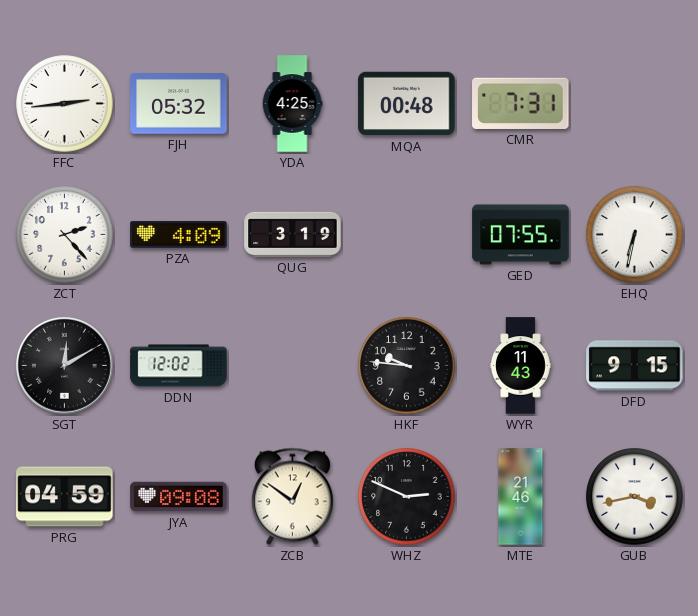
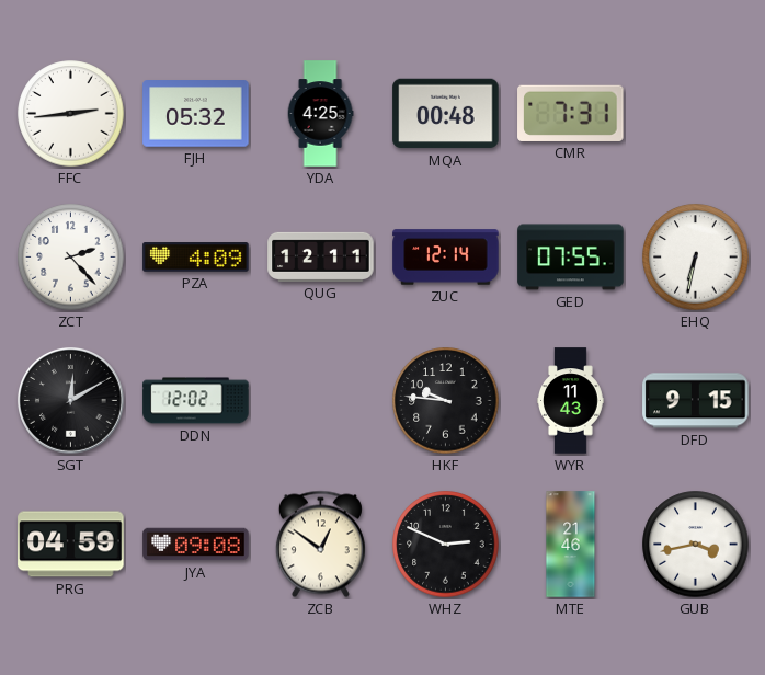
QUG: 3:19 -> 12:11
ZUC: none -> 12:14
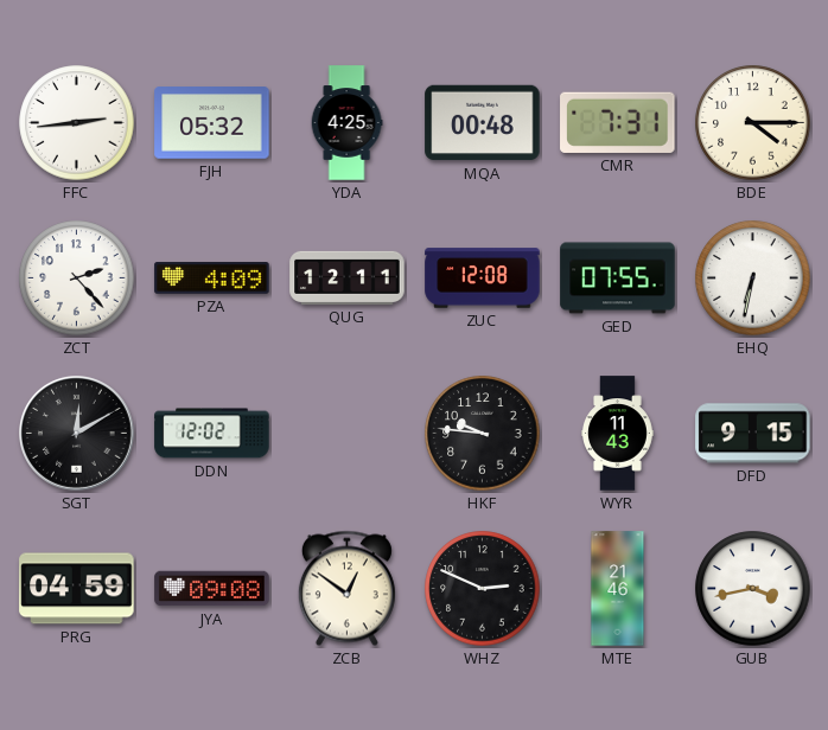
BDE: none -> 4:15
ZUC: 12:14 -> 12:08
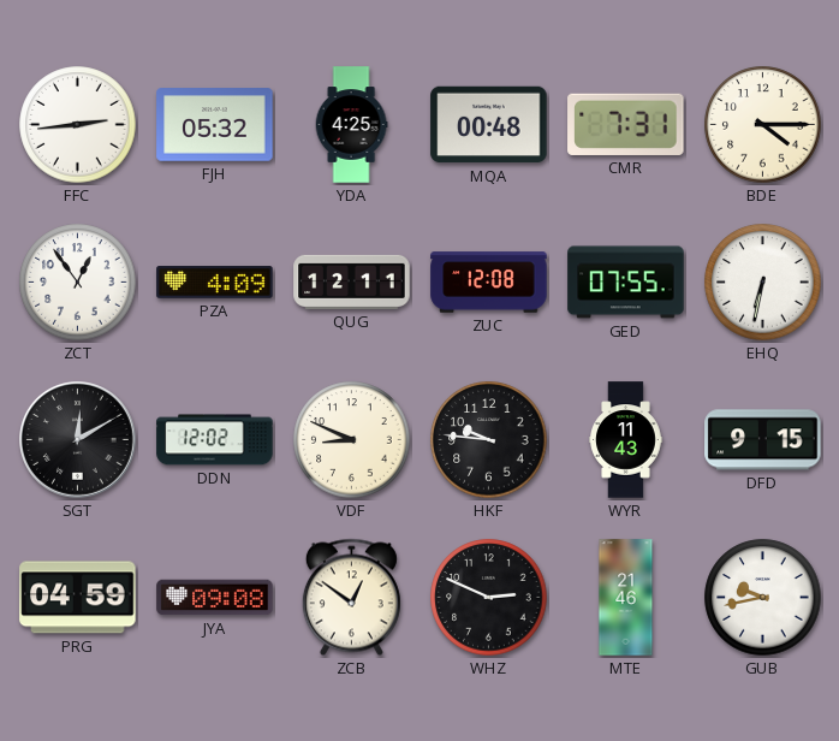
ZCT: 2:23 -> 12:54
VDF: none -> 8:49
GUB: 3:43 -> 9:43
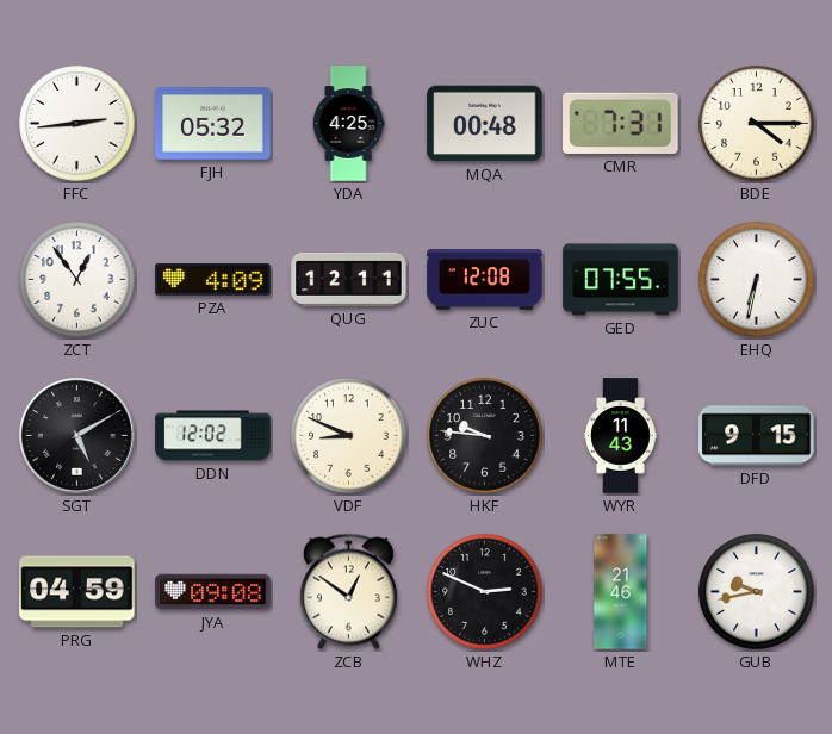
SGT: 12:10 -> 5:10
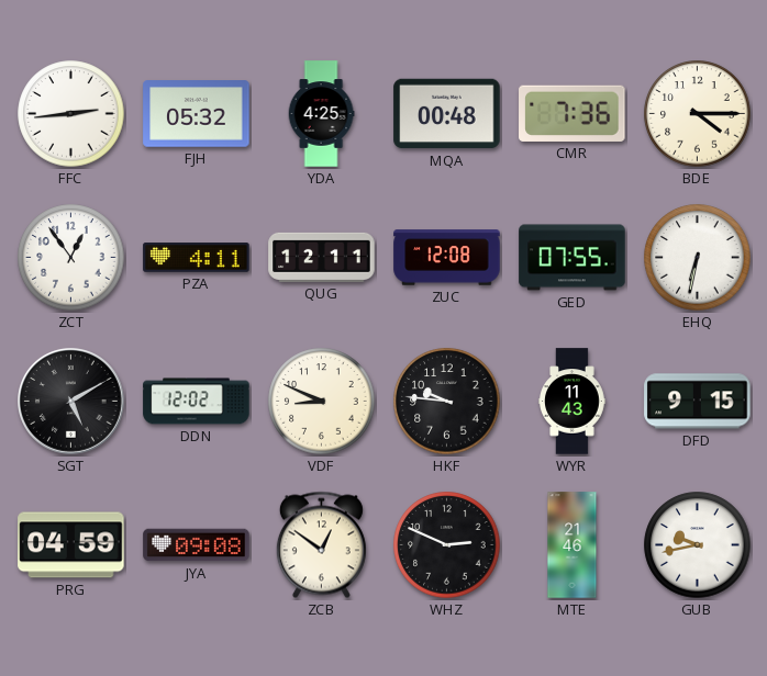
CMR: 7:31 -> 7:36
PZA: 4:09 -> 4:11
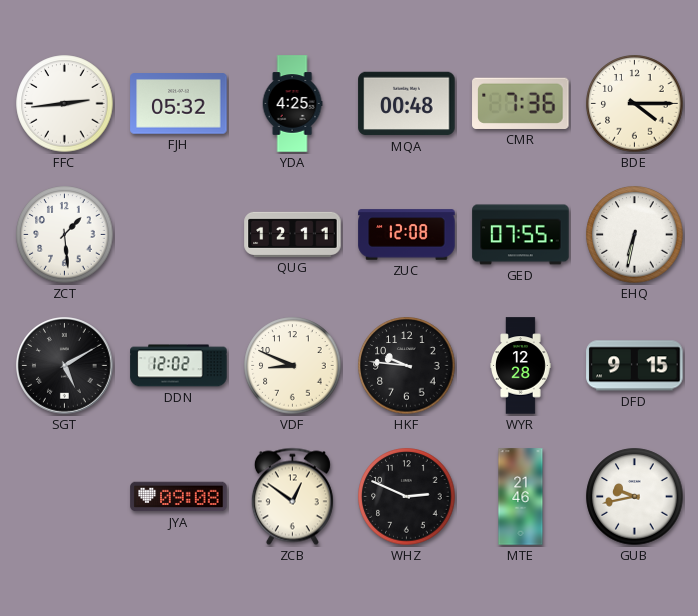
ZCT: 12:54 -> 1:29
PZA: 4:11 -> none
WYR: 11:43 -> 12:28
PRG: 04:59 -> none
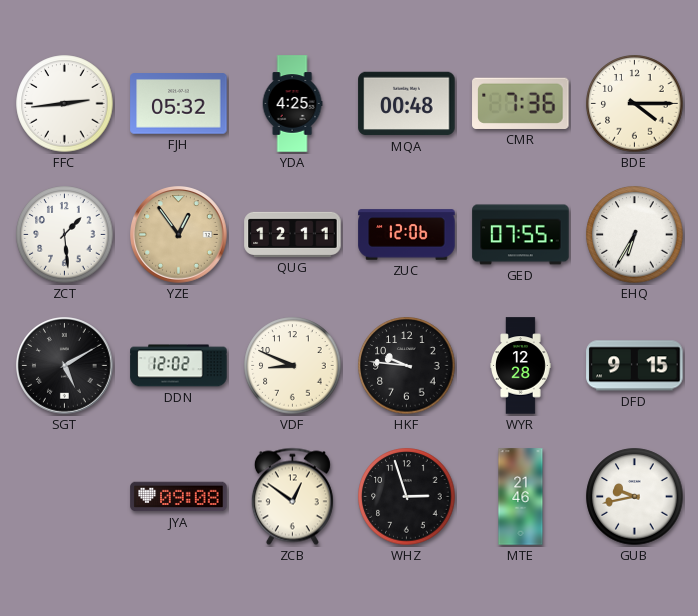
YZE: none -> 12:54
ZUC: 12:08 -> 12:06
EHQ: 6:32 -> 6:35
WHZ: 2:49 -> 2:57
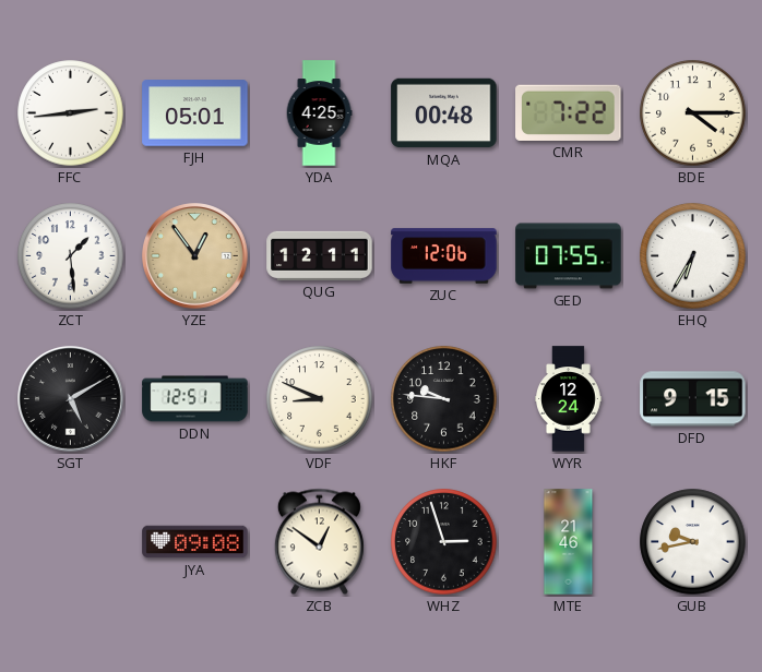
FJH: 05:32 -> 05:01
CMR: 7:36 -> 7:22
DDN: 12:02 -> 12:51
WYR: 12:28 -> 12:24
